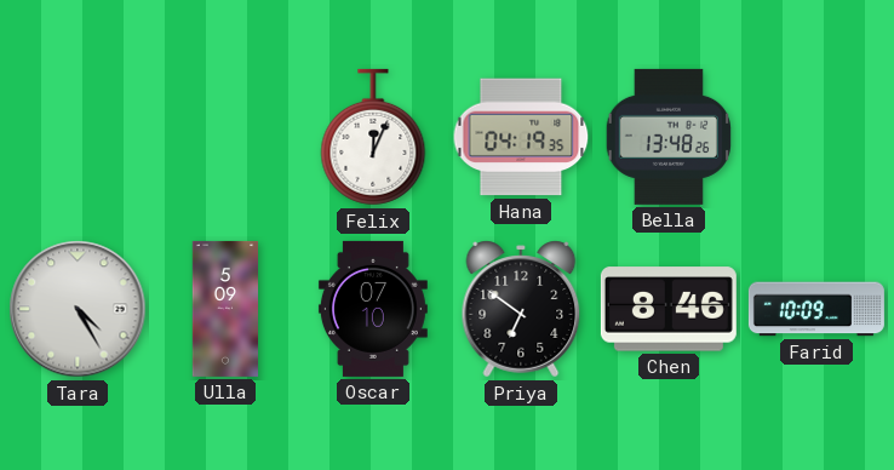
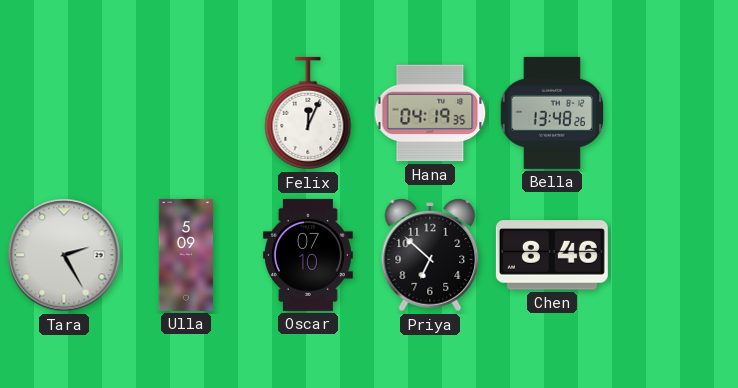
Tara: 4:25 -> 2:25
Priya: 6:51 -> 6:52
Farid: 10:09 -> none
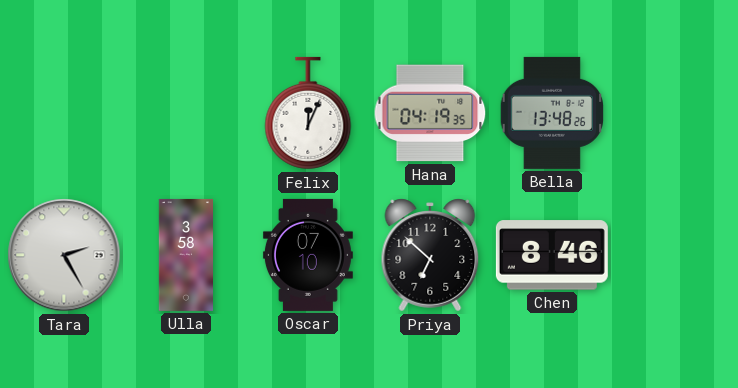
Ulla: 5:09 -> 3:58
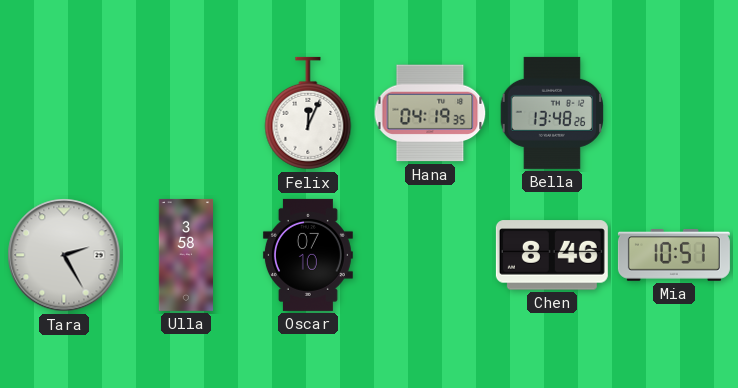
Priya: 6:52 -> none
Mia: none -> 10:51
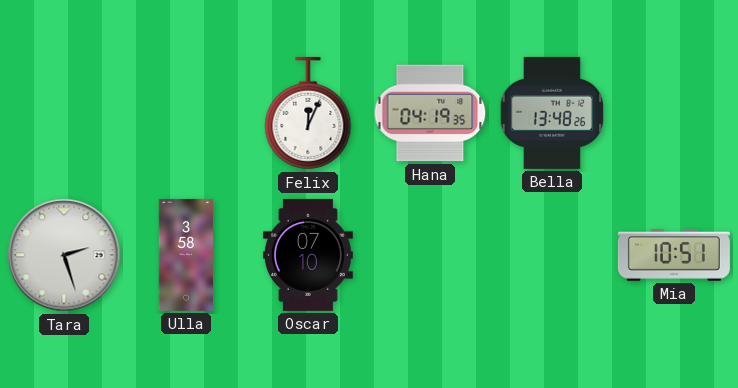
Tara: 2:25 -> 2:27
Chen: 8:46 -> none
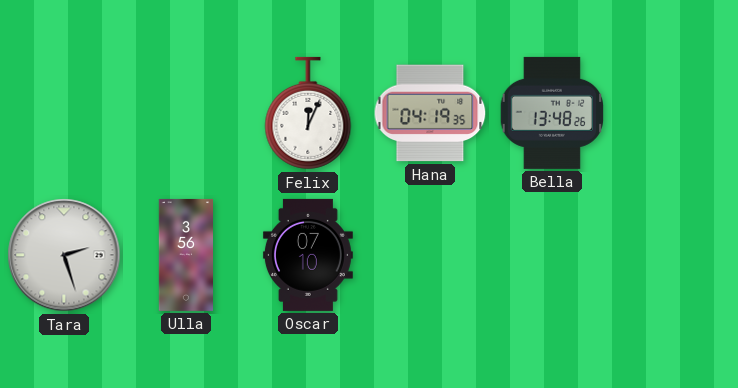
Ulla: 3:58 -> 3:56
Mia: 10:51 -> none
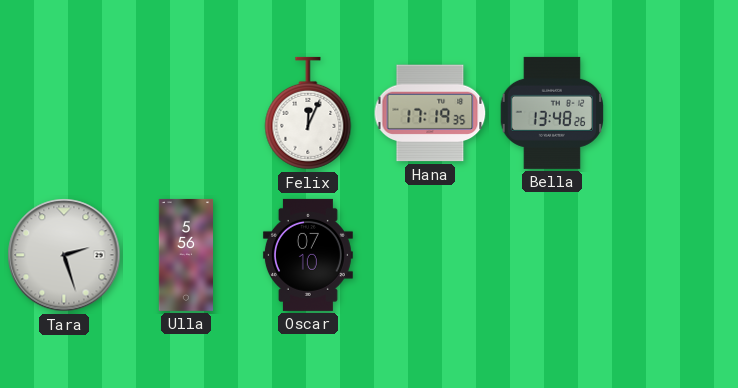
Hana: 04:19 -> 17:19
Ulla: 3:56 -> 5:56
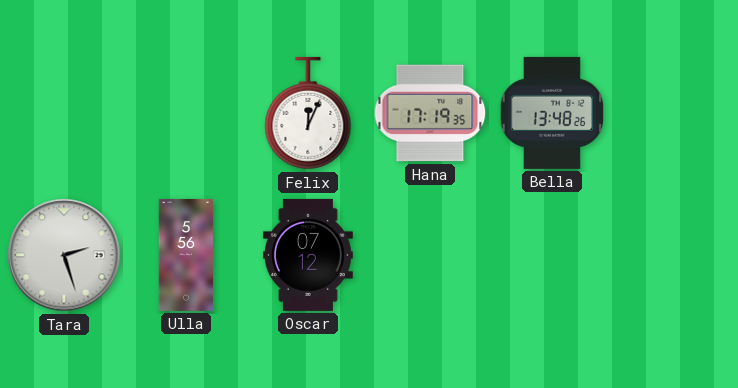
Oscar: 07:10 -> 07:12
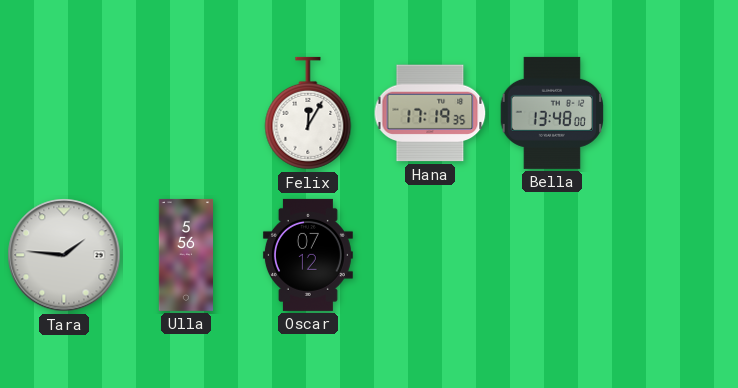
Felix: 12:04 -> 12:05
Bella: 13:48:26 -> 13:48:00
Tara: 2:27 -> 1:46
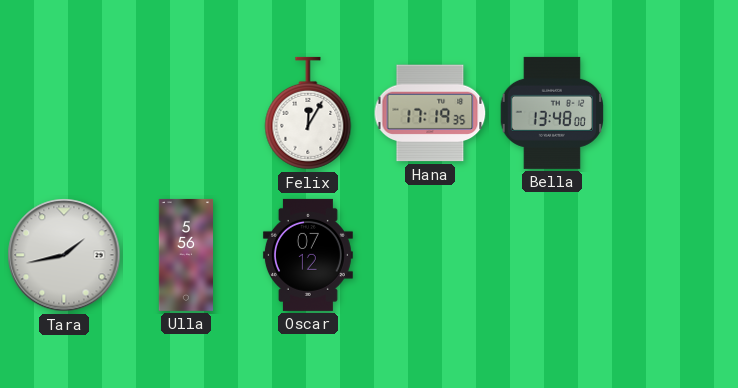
Tara: 1:46 -> 1:43
